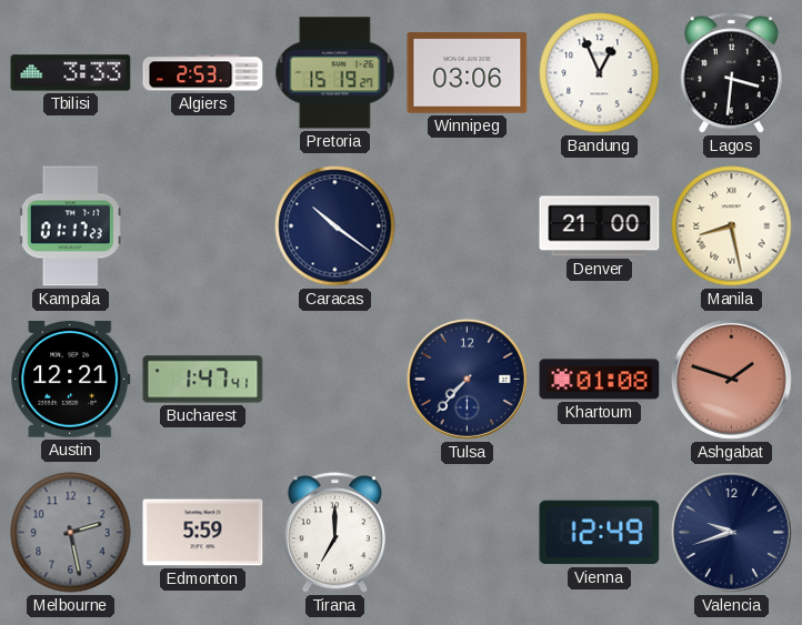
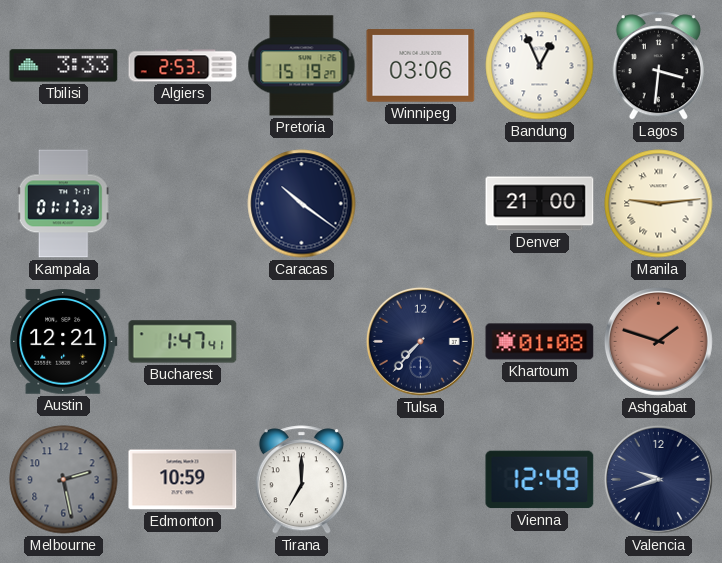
Manila: 8:28 -> 9:14
Edmonton: 5:59 -> 10:59
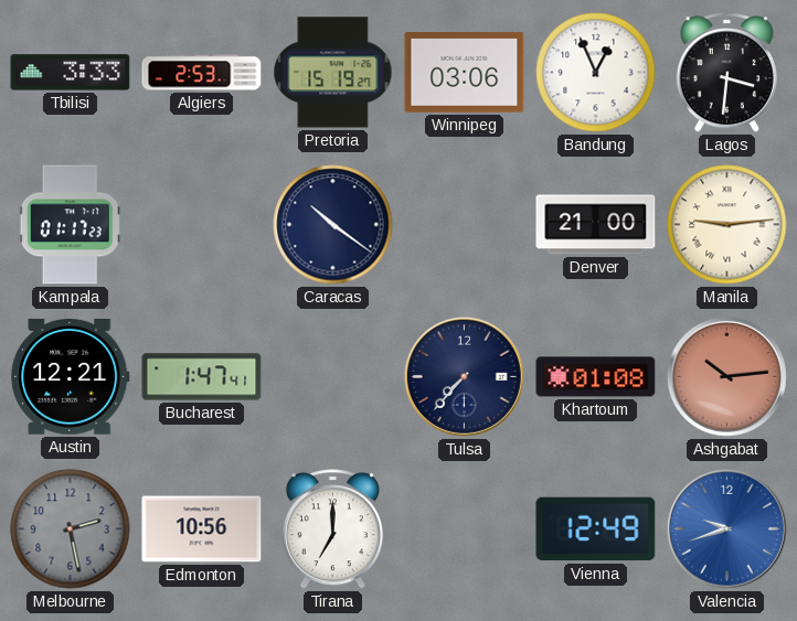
Ashgabat: 1:48 -> 10:14
Edmonton: 10:59 -> 10:56
Valencia dial: navy -> blue
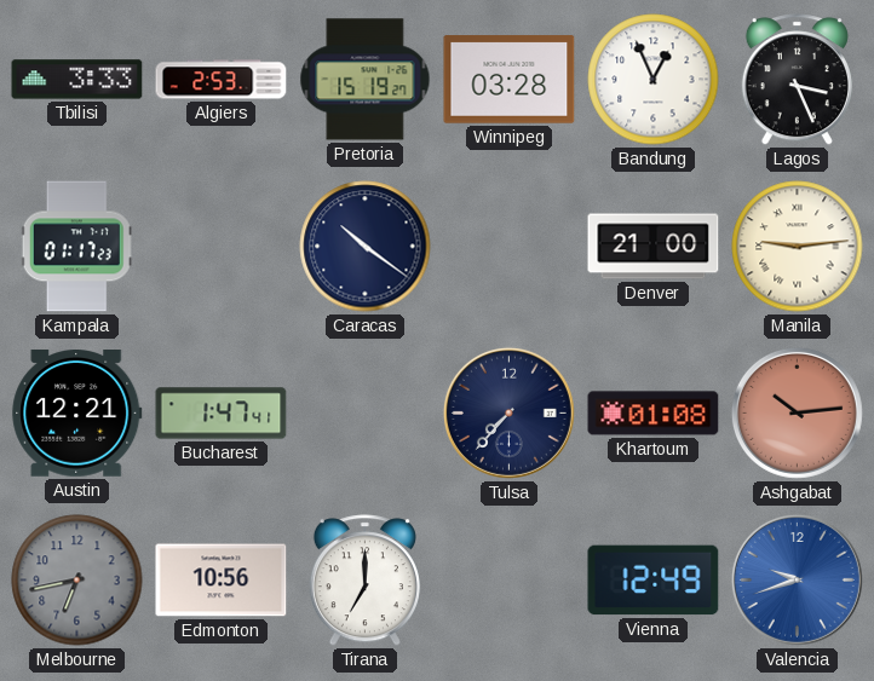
Winnipeg: 03:06 -> 03:28
Lagos: 3:31 -> 3:26
Melbourne: 2:28 -> 6:43
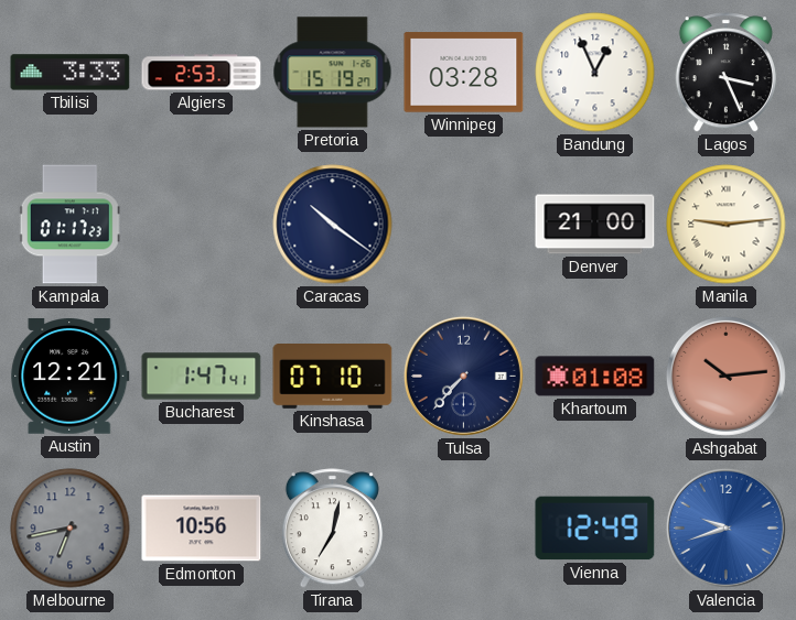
Kinshasa: none -> 07:10
Tirana: 7:00 -> 7:02
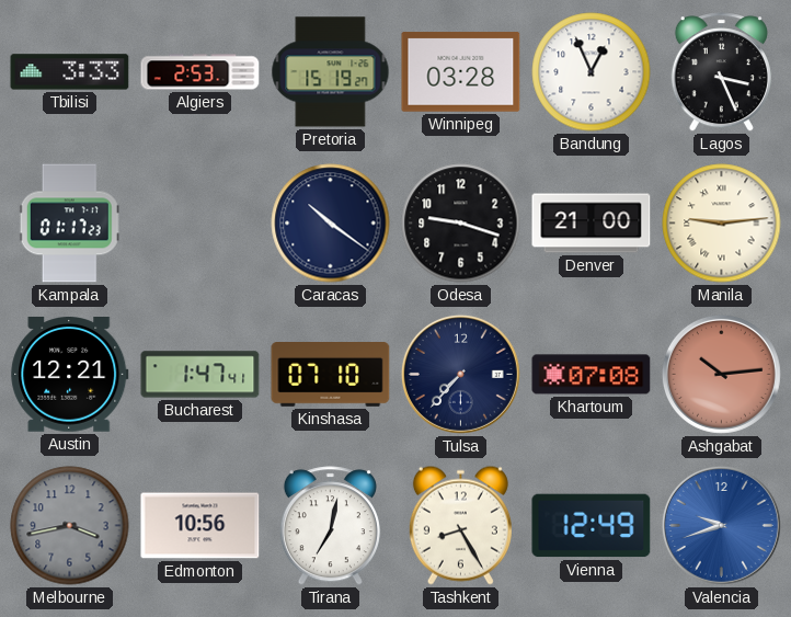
Odesa: none -> 9:18
Khartoum: 01:08 -> 07:08
Melbourne: 6:43 -> 3:43
Tashkent: none -> 8:25
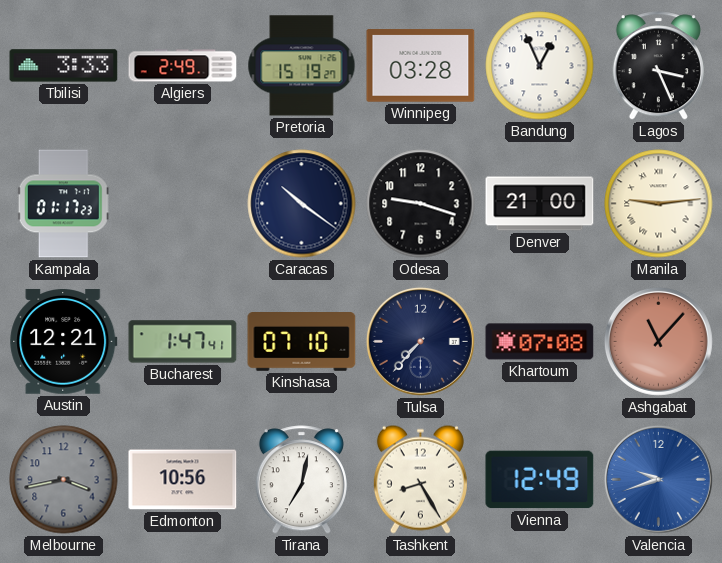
Algiers: 2:53 -> 2:49
Ashgabat: 10:14 -> 11:07
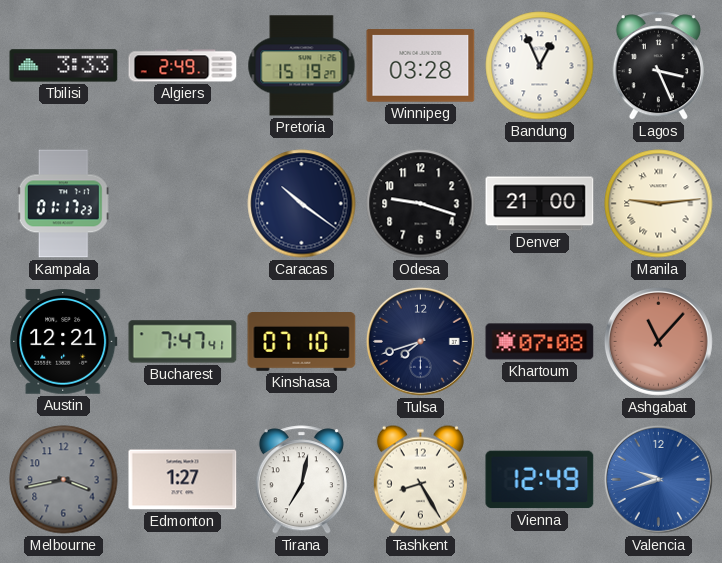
Bucharest: 1:47 -> 7:47
Tulsa: 7:37 -> 7:42
Edmonton: 10:56 -> 1:27
